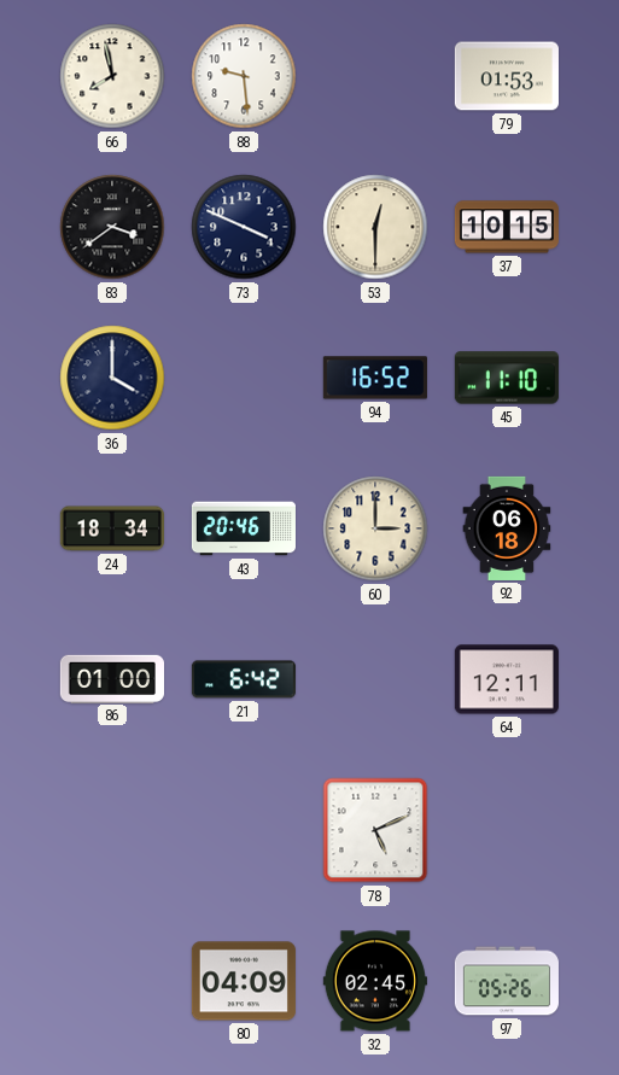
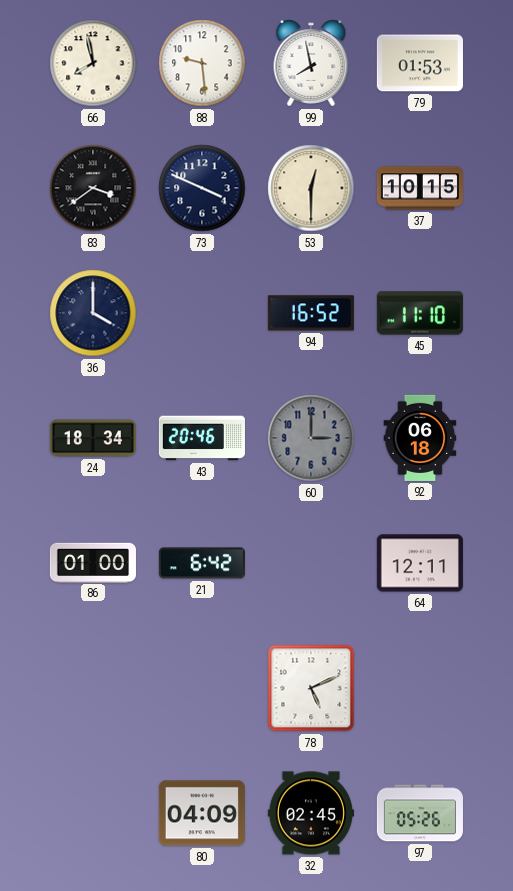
99: none -> 7:58
60 dial: cream -> grey
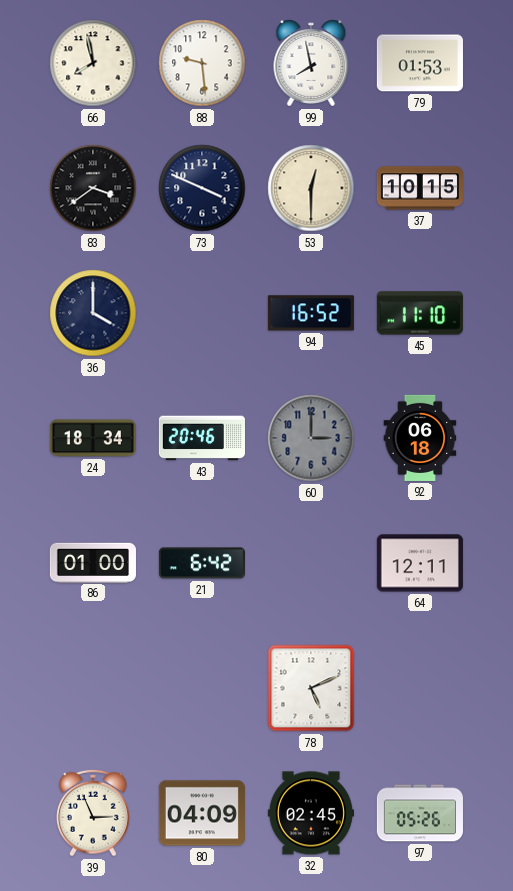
39: none -> 2:56
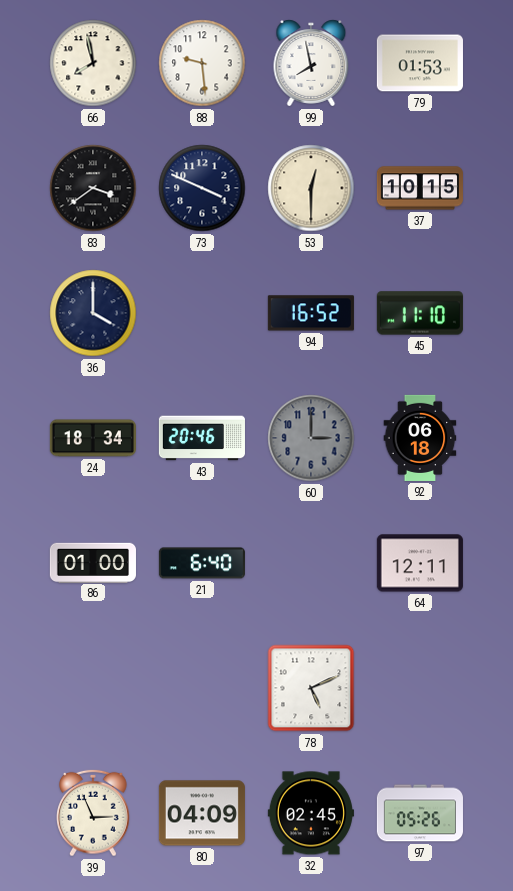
21: 6:42 -> 6:40
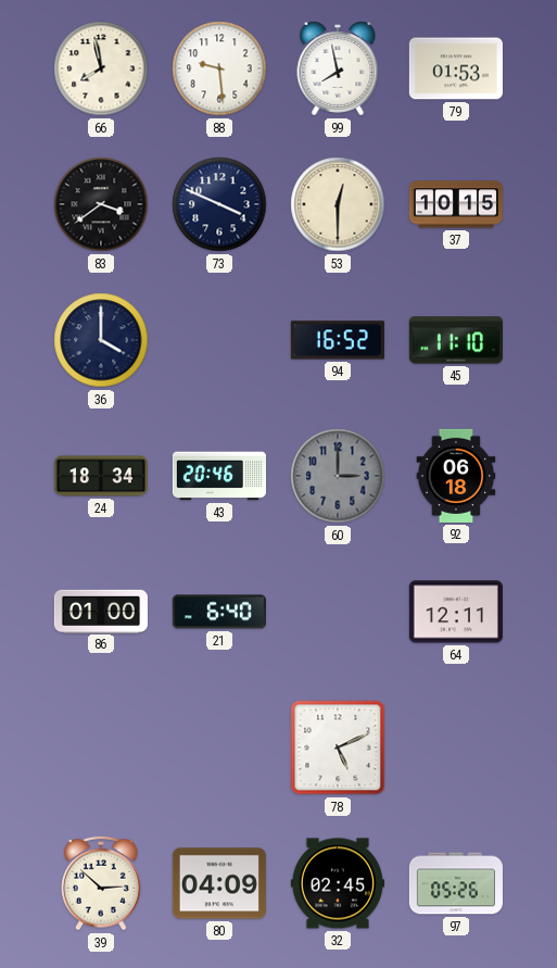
39: 2:56 -> 2:52
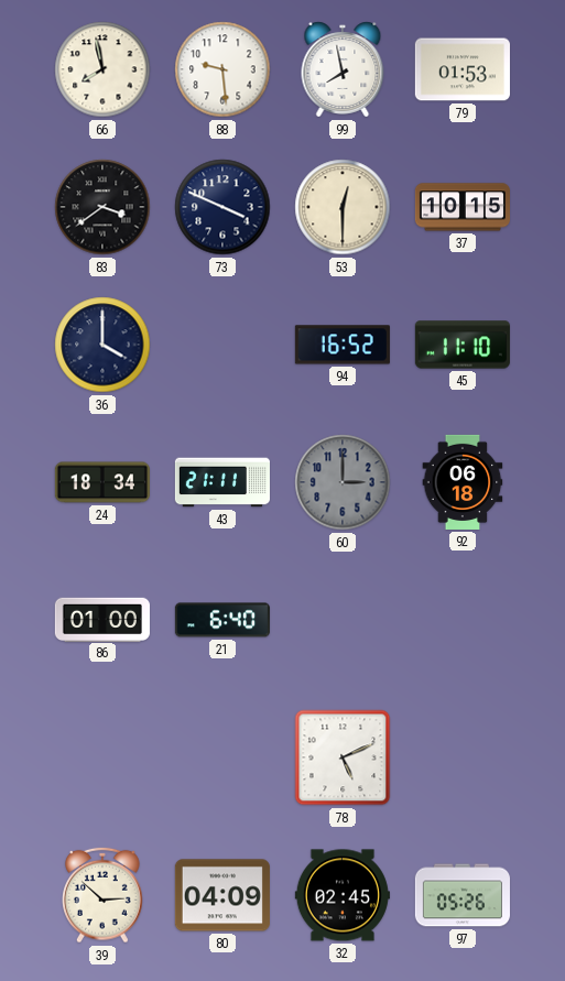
43: 20:46 -> 21:11
64: 12:11 -> none
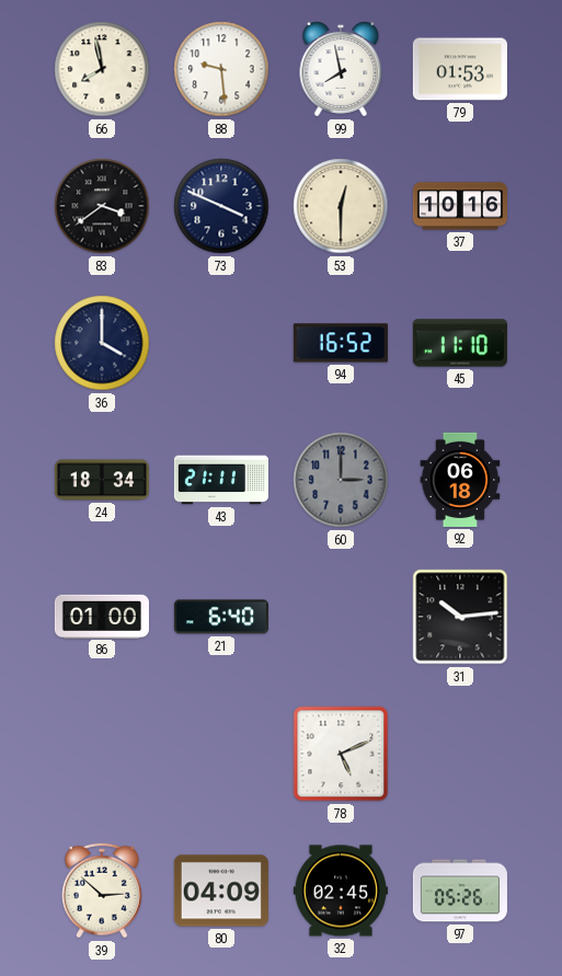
37: 10:15 -> 10:16
31: none -> 10:14
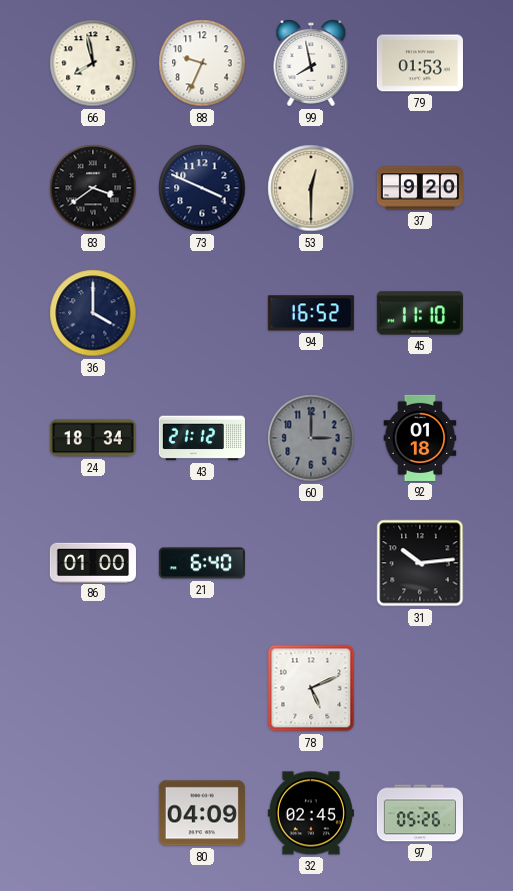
88: 9:29 -> 9:34
37: 10:16 -> 9:20
43: 21:11 -> 21:12
92: 06:18 -> 01:18
39: 2:52 -> none
